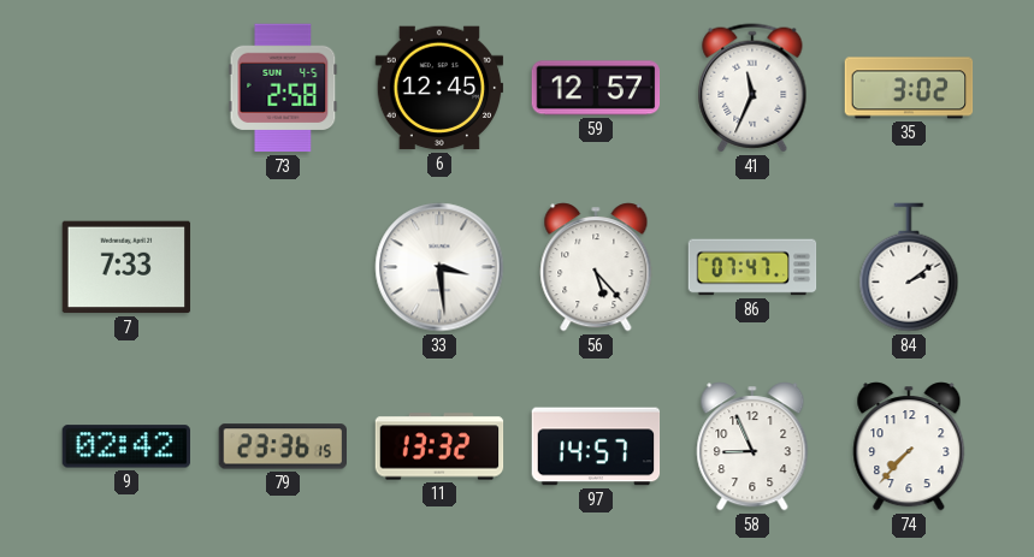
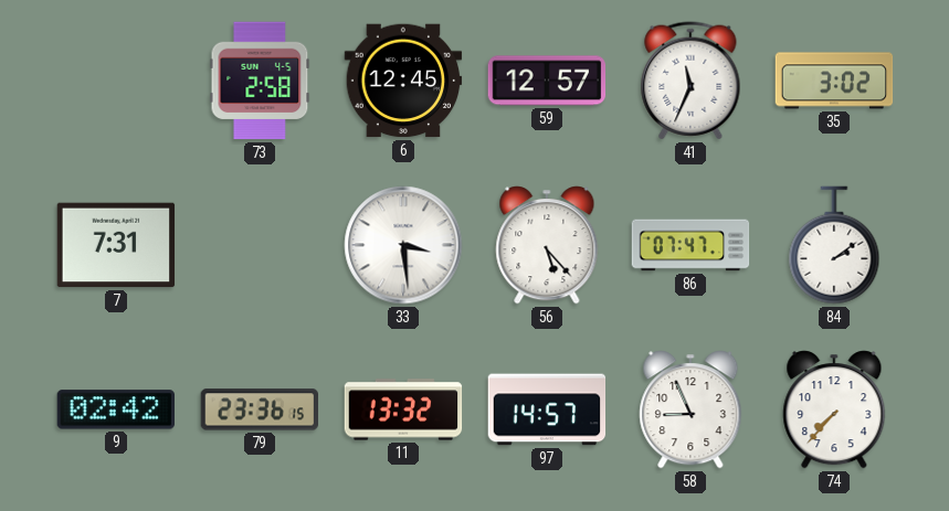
7: 7:33 -> 7:31
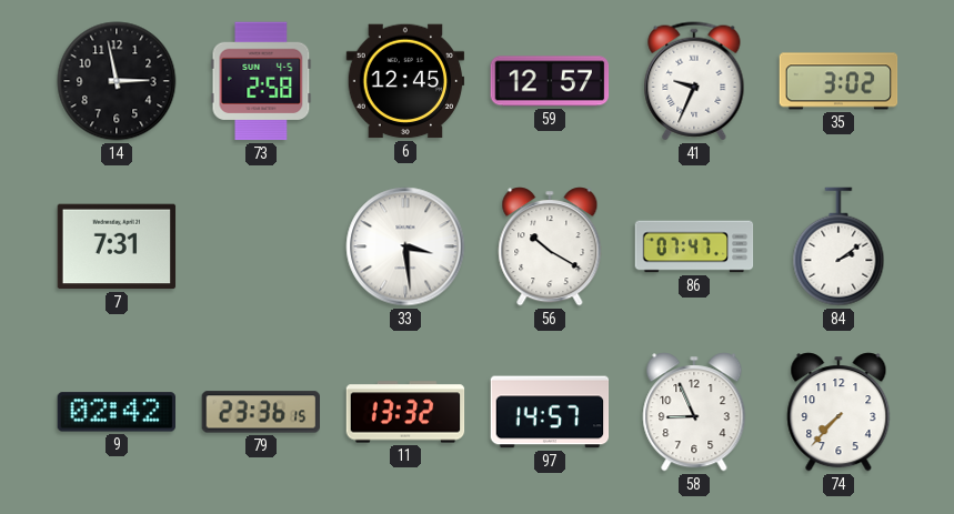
14: none -> 2:58
41: 11:34 -> 9:34
56: 5:23 -> 10:20
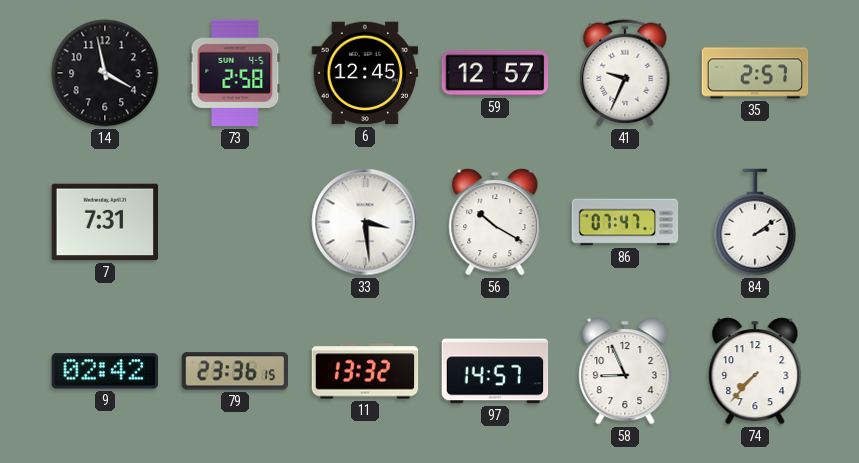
14: 2:58 -> 3:58
35: 3:02 -> 2:57
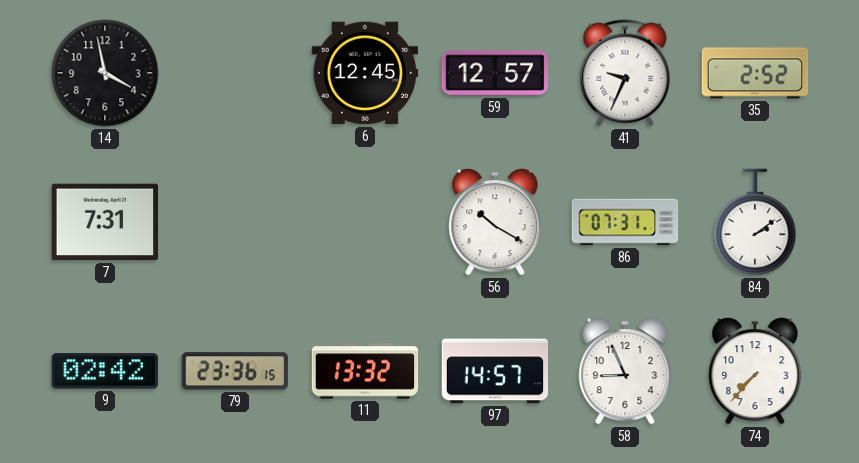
73: 2:58 -> none
35: 2:57 -> 2:52
33: 3:29 -> none
86: 07:47 -> 07:31
